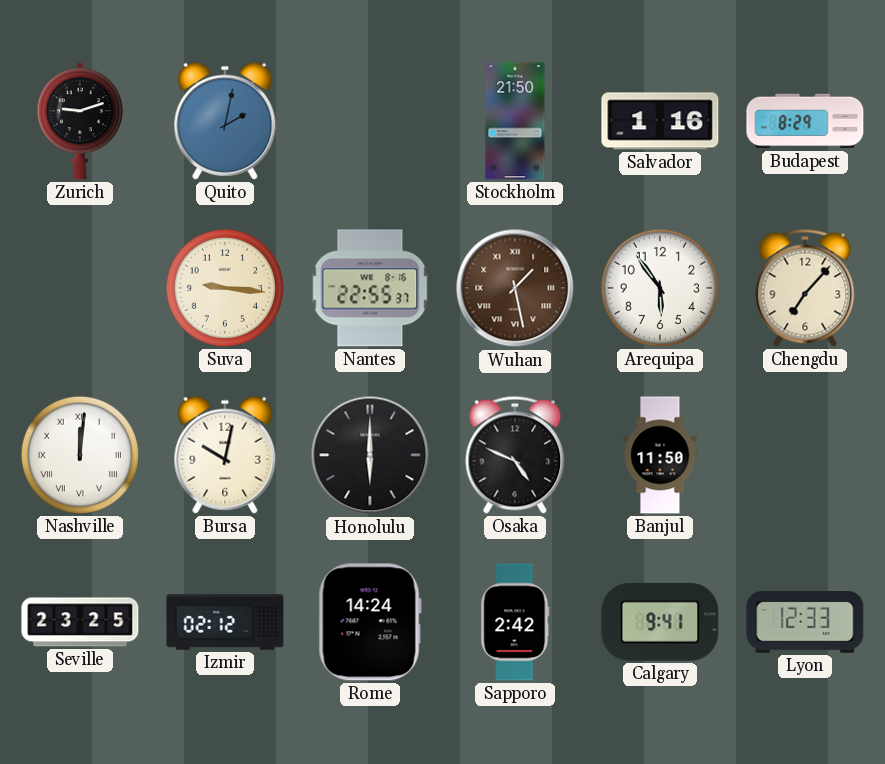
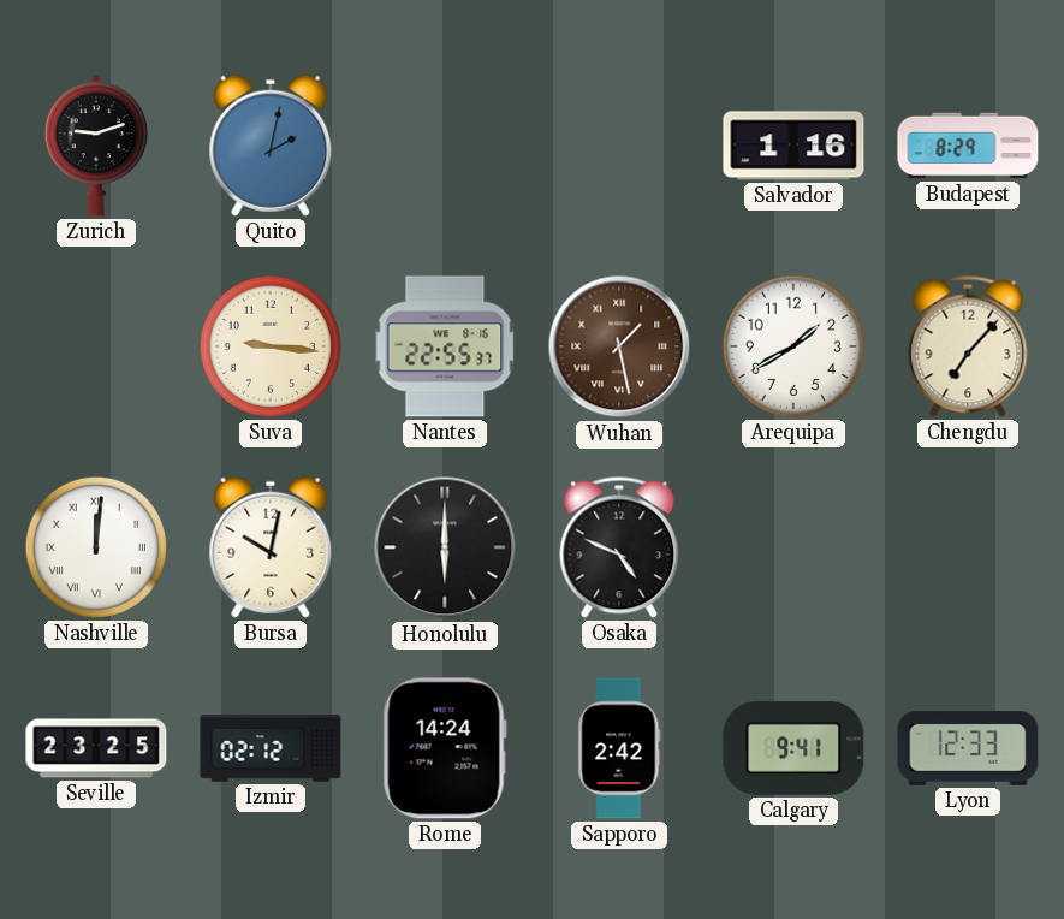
Stockholm: 21:50 -> none
Arequipa: 5:54 -> 1:40
Banjul: 11:50 -> none
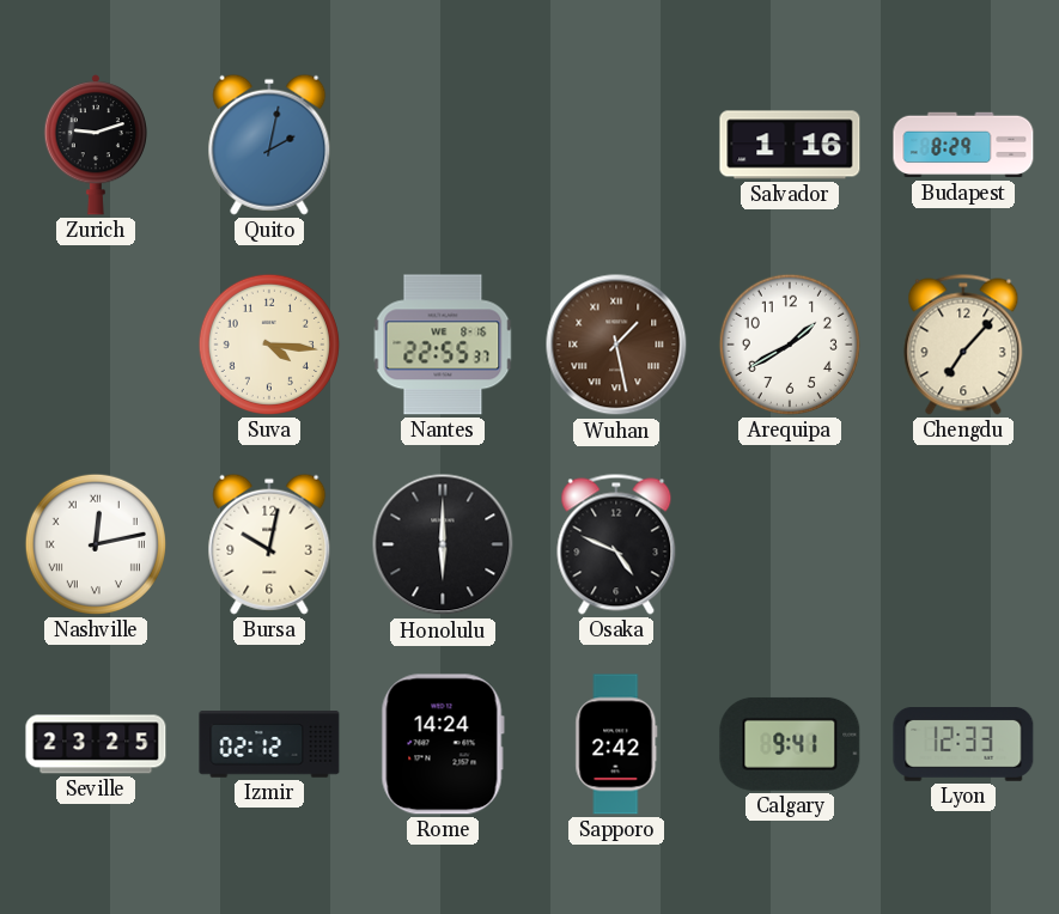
Suva: 9:16 -> 4:16
Nashville: 12:01 -> 12:13
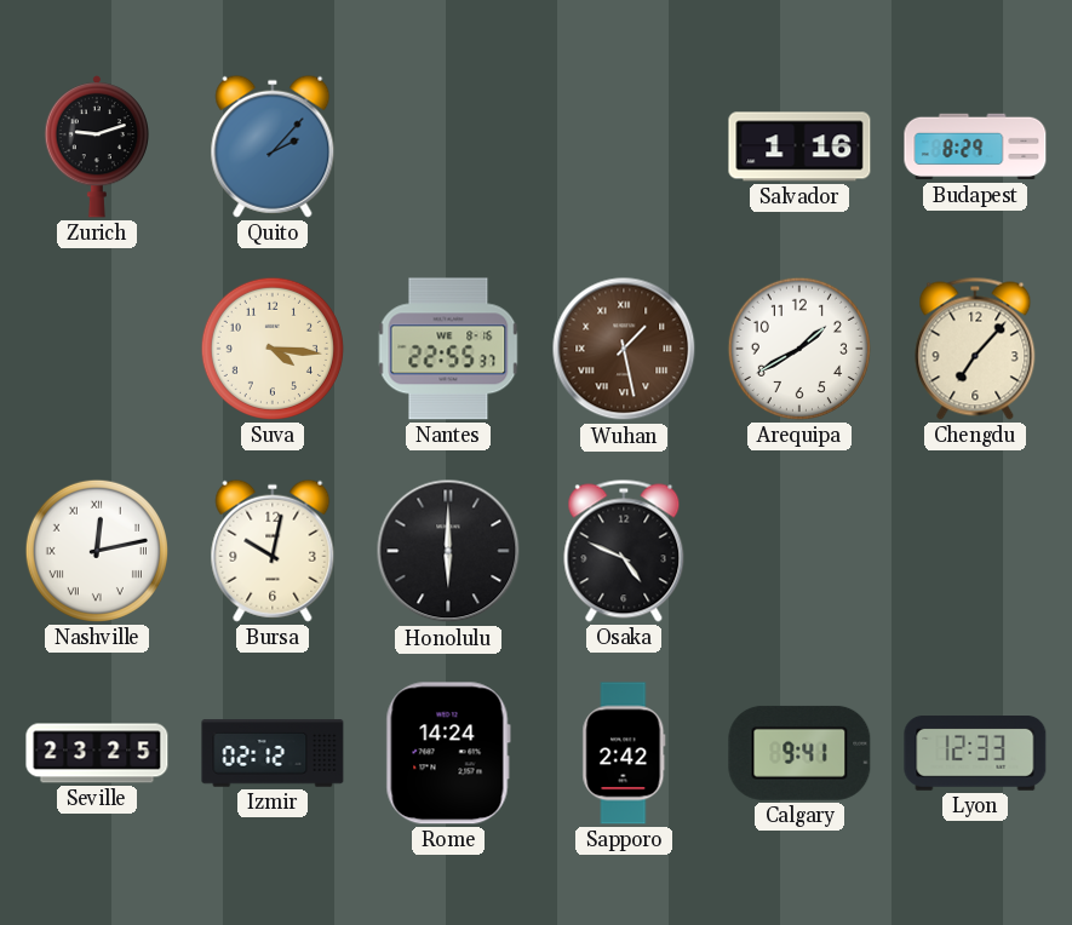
Quito: 2:02 -> 2:07
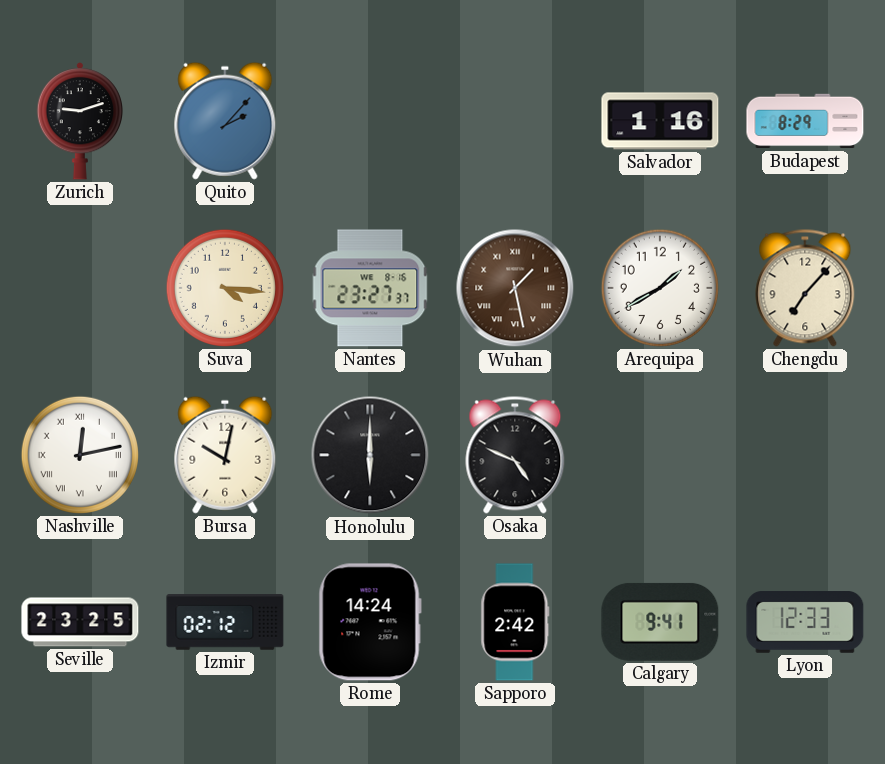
Nantes: 22:55 -> 23:27
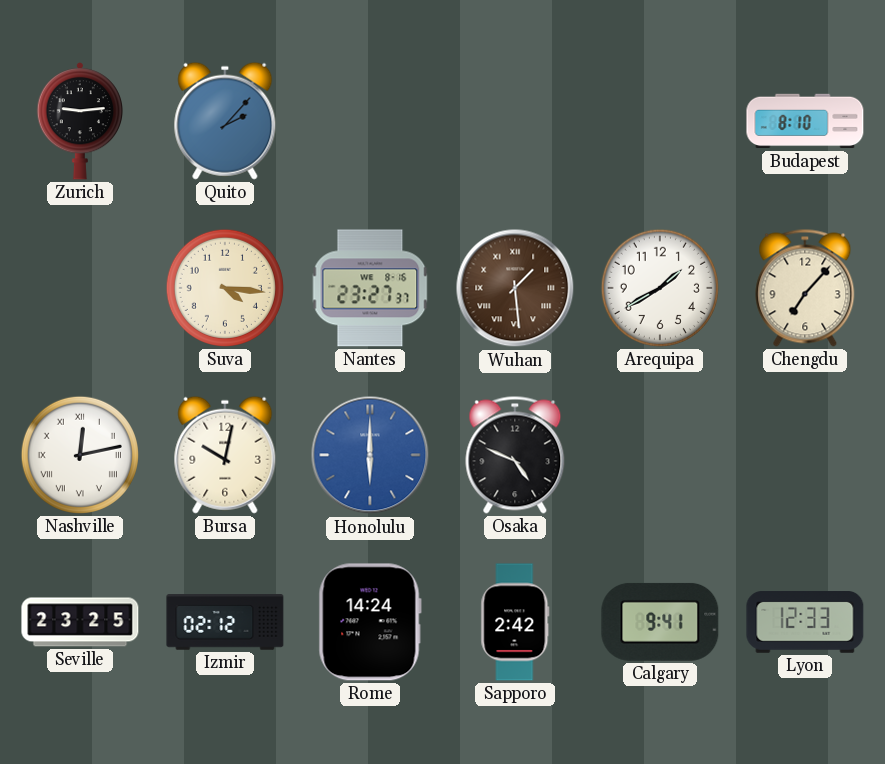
Zurich: 9:12 -> 9:14
Salvador: 1:16 -> none
Budapest: 8:29 -> 8:10
Wuhan: 1:28 -> 1:29
Honolulu dial: black -> blue
